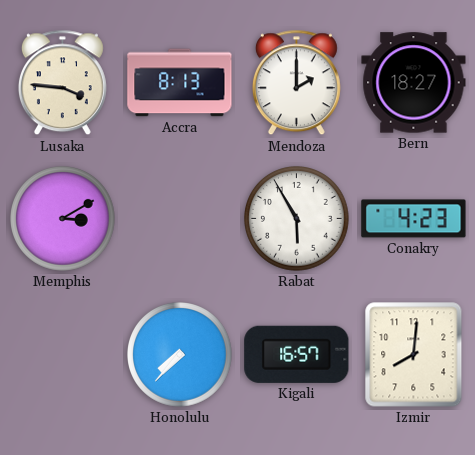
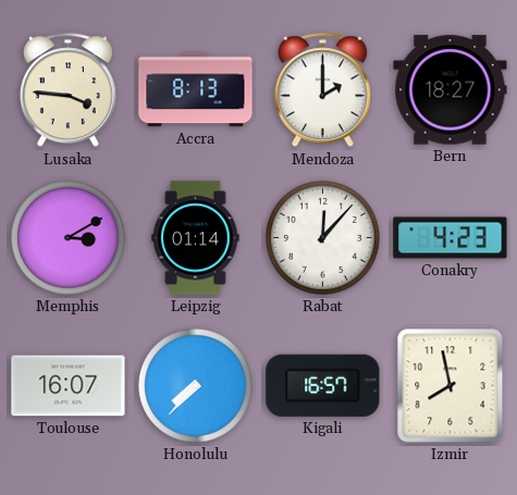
Leipzig: none -> 01:14
Rabat: 5:55 -> 12:07
Toulouse: none -> 16:07
Izmir: 8:01 -> 7:58
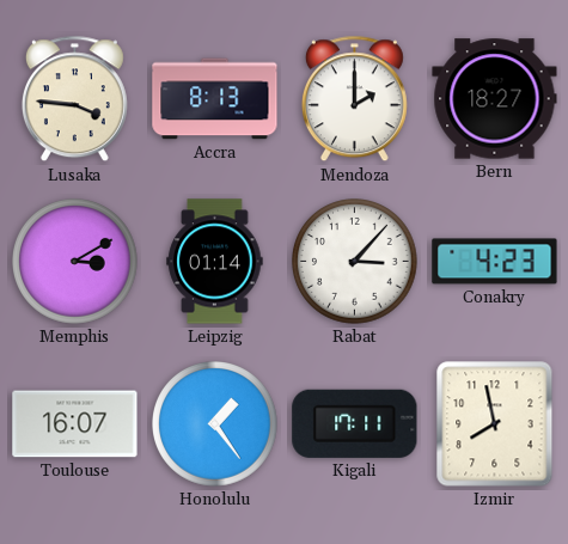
Rabat: 12:07 -> 3:07
Honolulu: 7:37 -> 1:24
Kigali: 16:57 -> 17:11
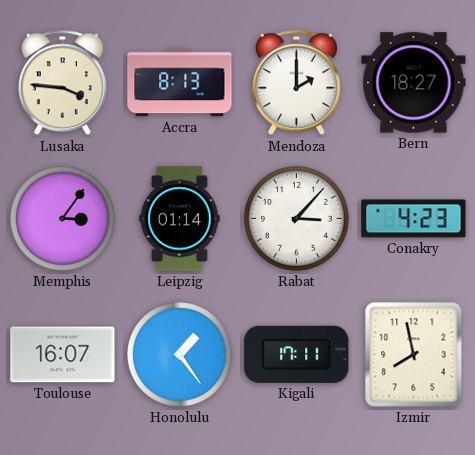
Memphis: 3:10 -> 3:06
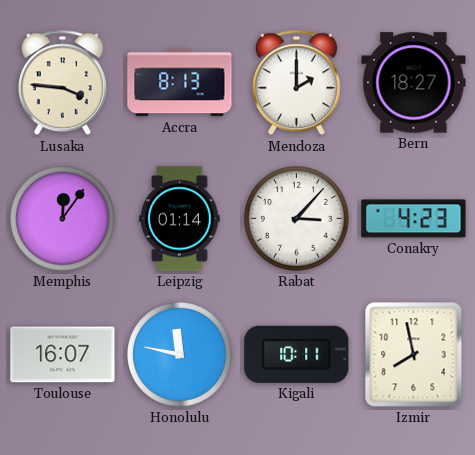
Memphis: 3:06 -> 12:06
Honolulu: 1:24 -> 11:47
Kigali: 17:11 -> 10:11
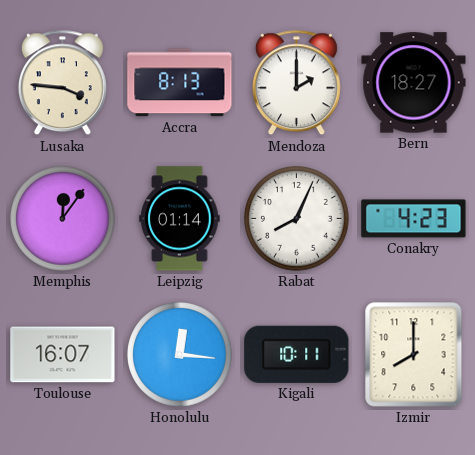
Rabat: 3:07 -> 8:04
Honolulu: 11:47 -> 12:16
Izmir: 7:58 -> 8:00
